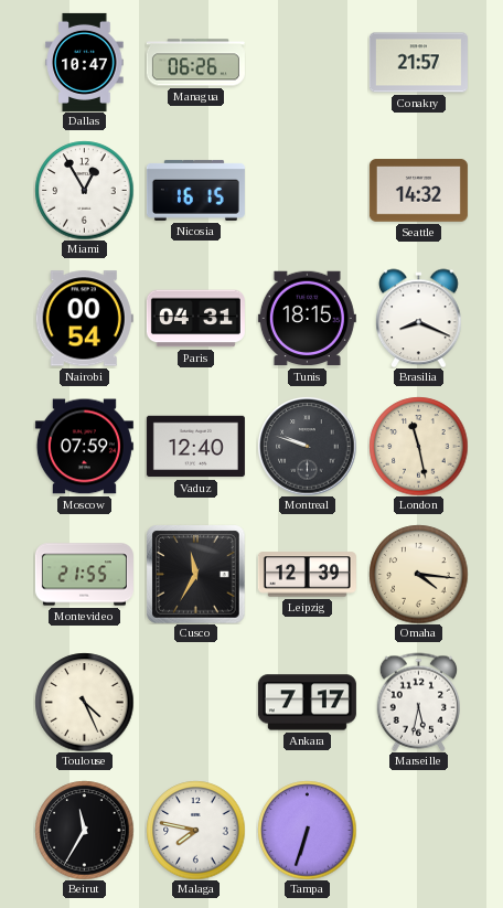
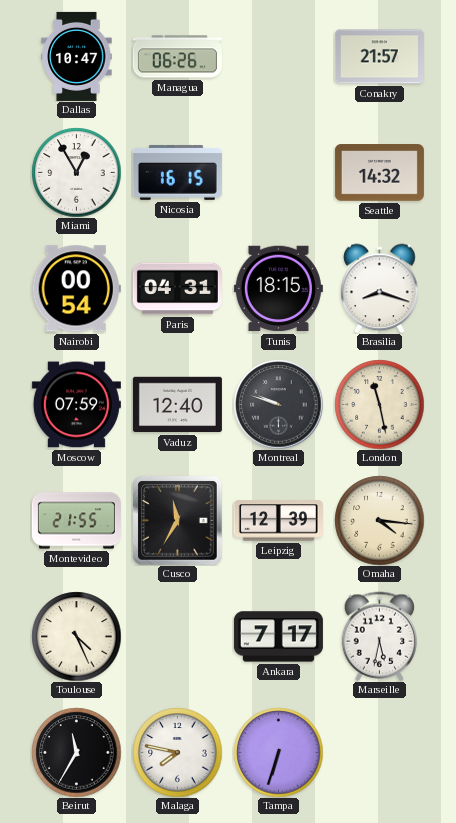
Brasilia: 8:19 -> 8:18
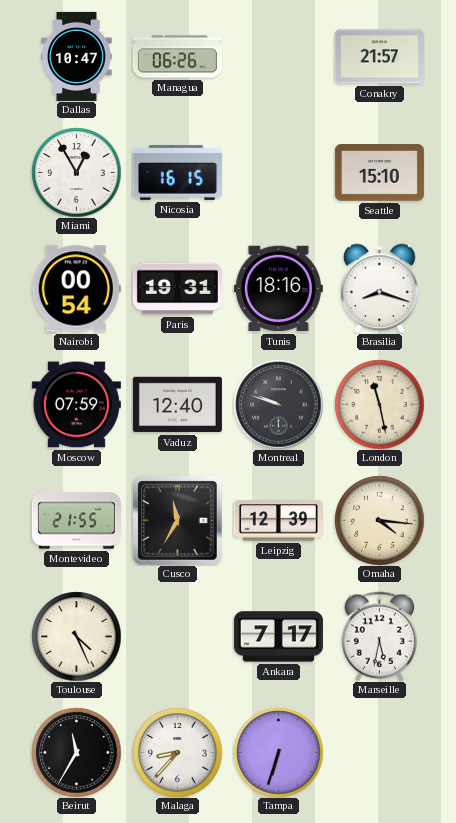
Seattle: 14:32 -> 15:10
Paris: 04:31 -> 19:31
Tunis: 18:15 -> 18:16
Malaga: 7:47 -> 8:37
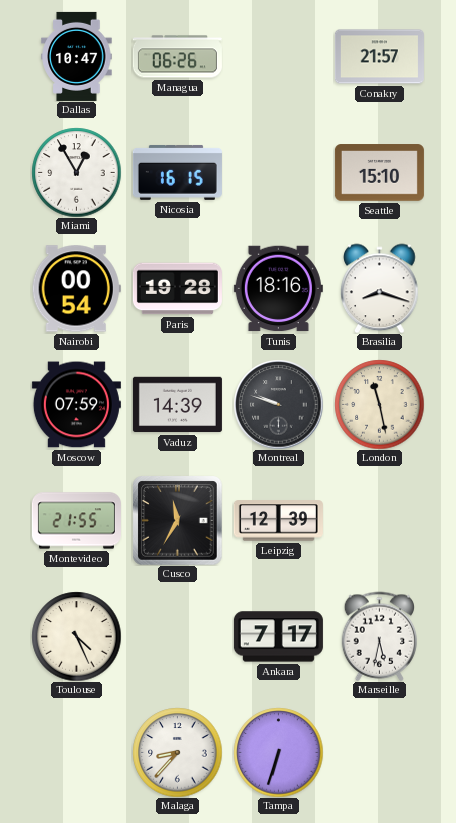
Paris: 19:31 -> 19:28
Vaduz: 12:40 -> 14:39
Omaha: 4:16 -> none
Beirut: 11:35 -> none
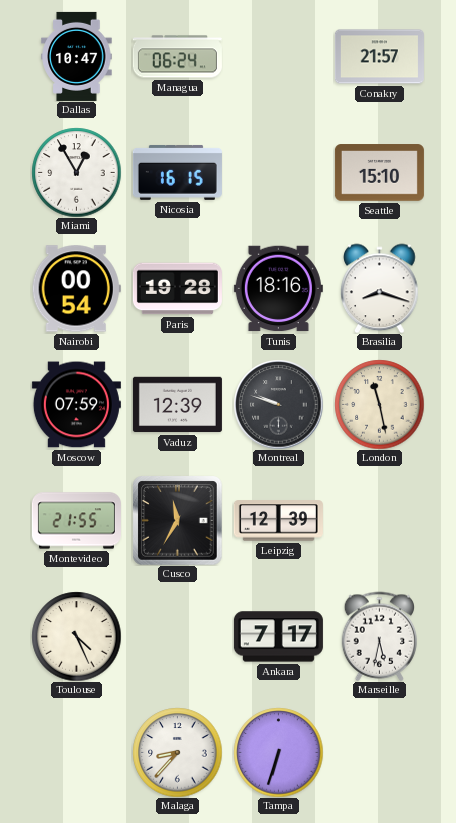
Managua: 06:26 -> 06:24
Vaduz: 14:39 -> 12:39
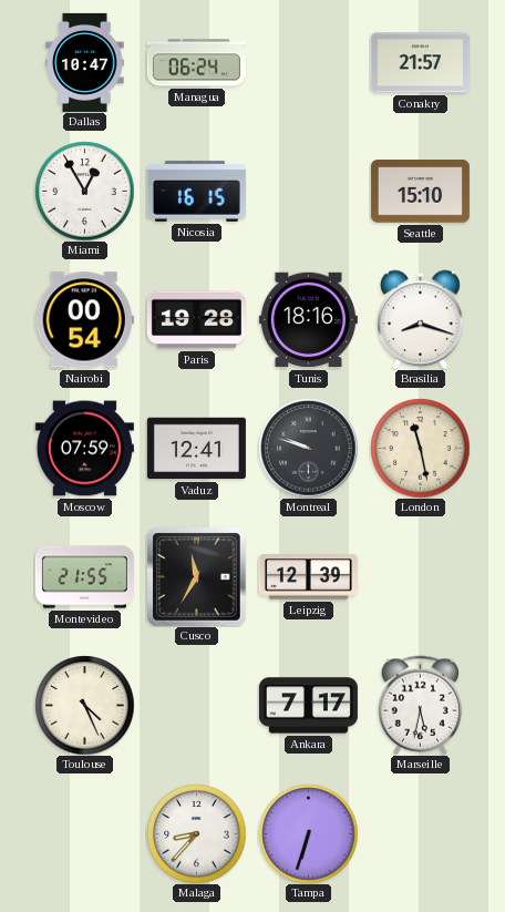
Vaduz: 12:39 -> 12:41
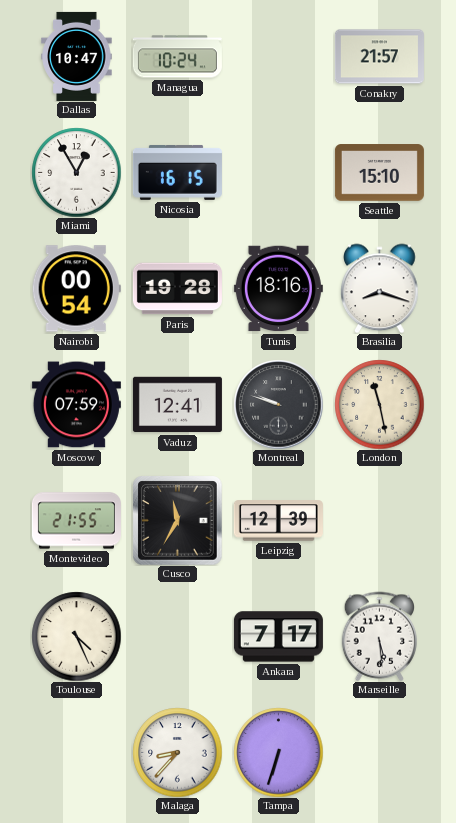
Managua: 06:24 -> 10:24
Marseille: 5:32 -> 5:29
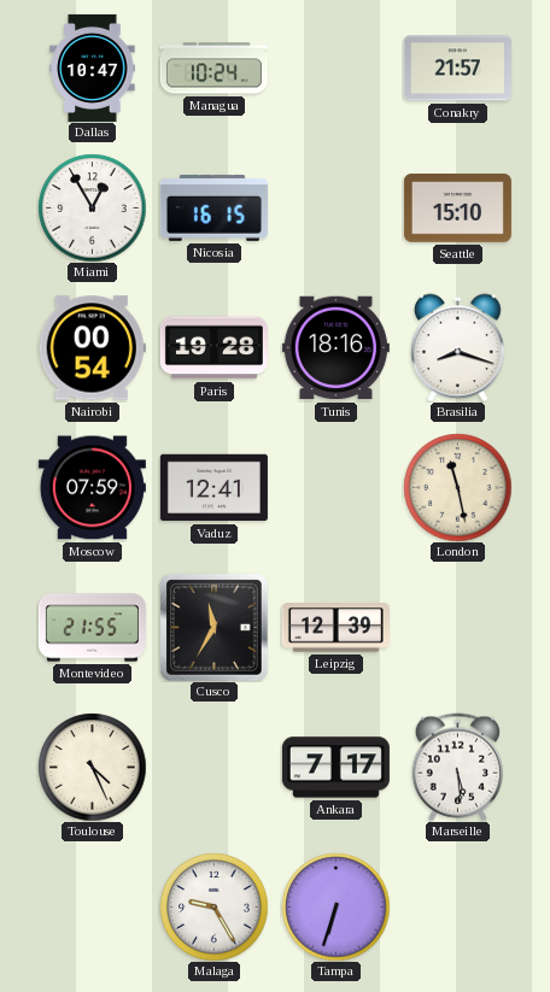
Montreal: 9:48 -> none
Malaga: 8:37 -> 9:25
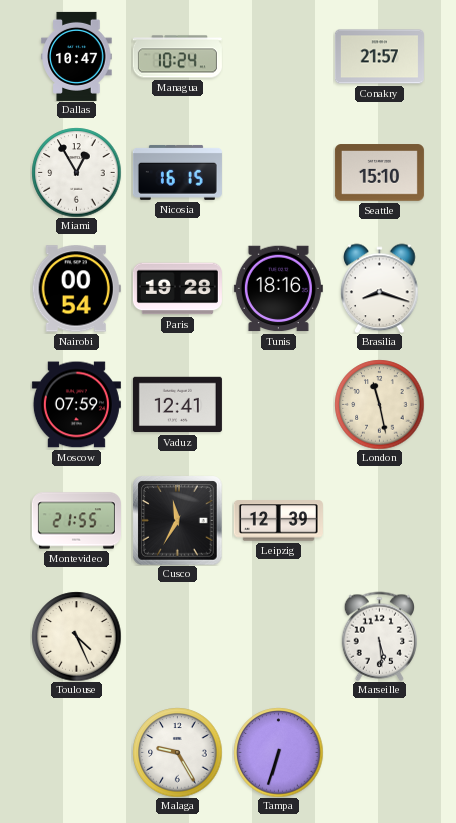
Ankara: 7:17 -> none
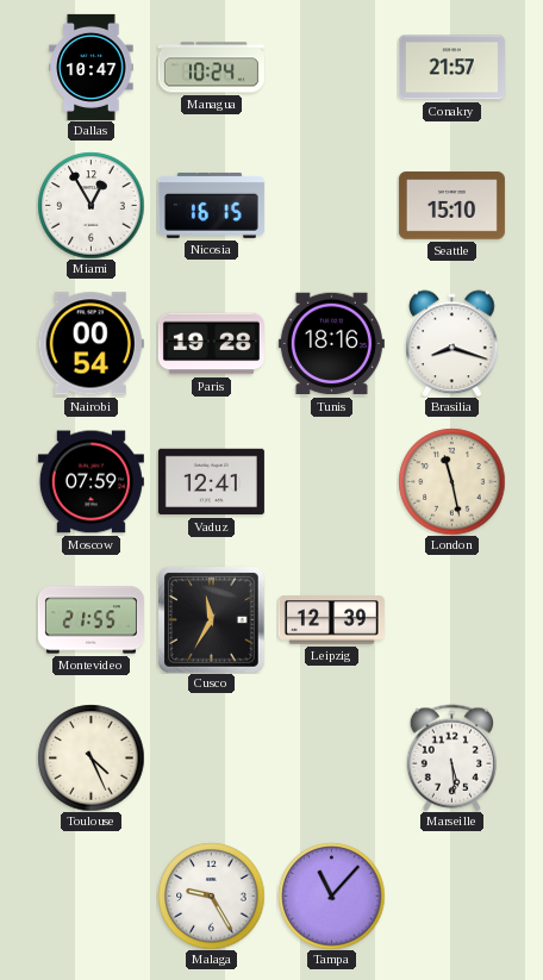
Tampa: 6:33 -> 11:07
